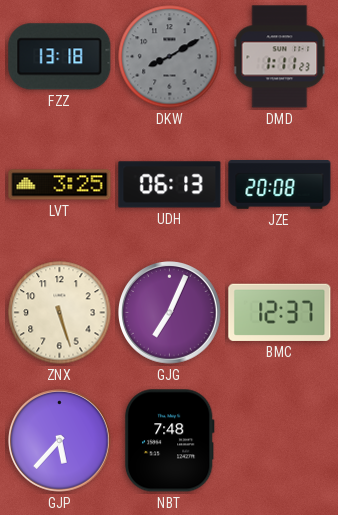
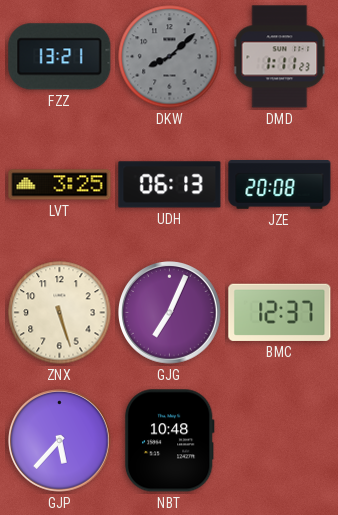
FZZ: 13:18 -> 13:21
DKW: 8:10 -> 8:08
NBT: 7:48 -> 10:48
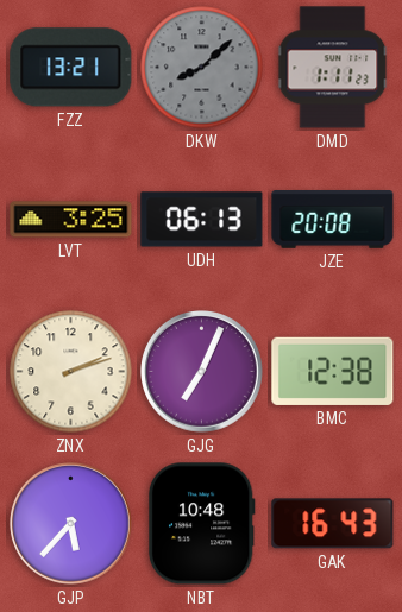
ZNX: 5:27 -> 2:12
BMC: 12:37 -> 12:38
GAK: none -> 16:43
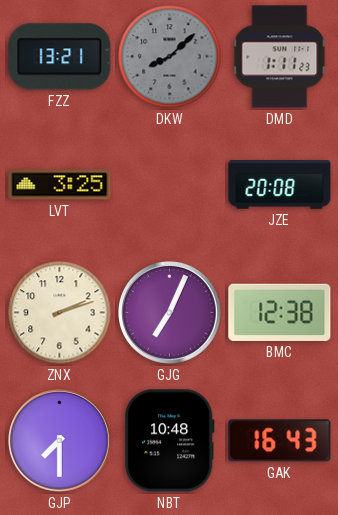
UDH: 06:13 -> none
GJP: 5:37 -> 7:30
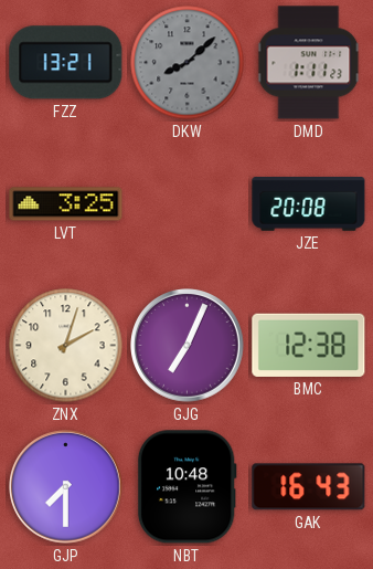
ZNX: 2:12 -> 2:03
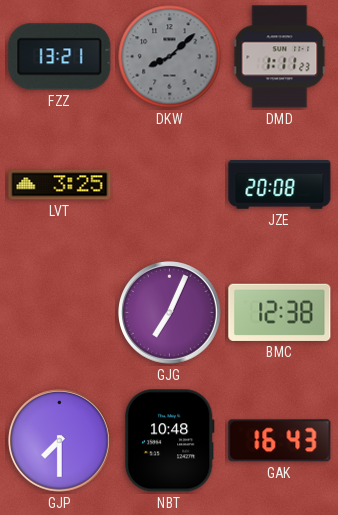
ZNX: 2:03 -> none
